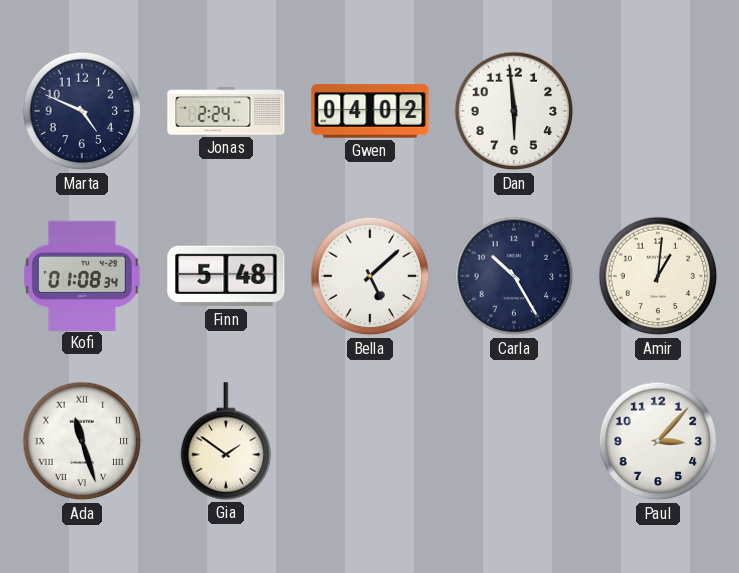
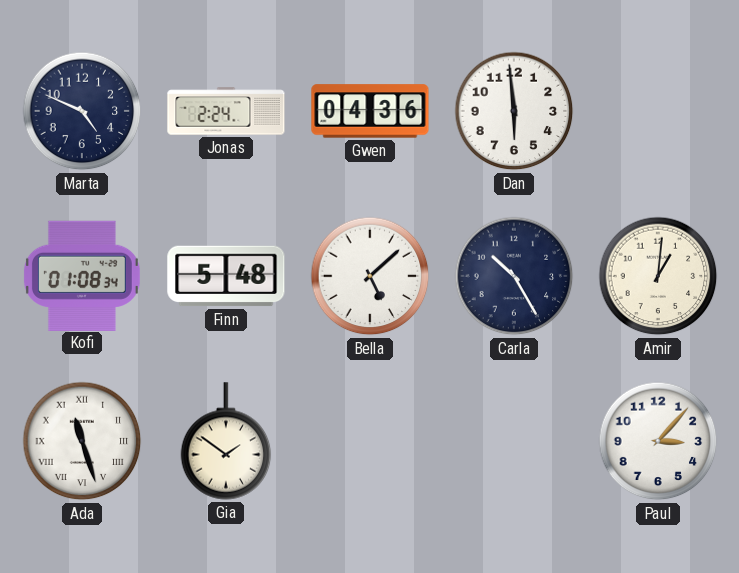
Gwen: 04:02 -> 04:36
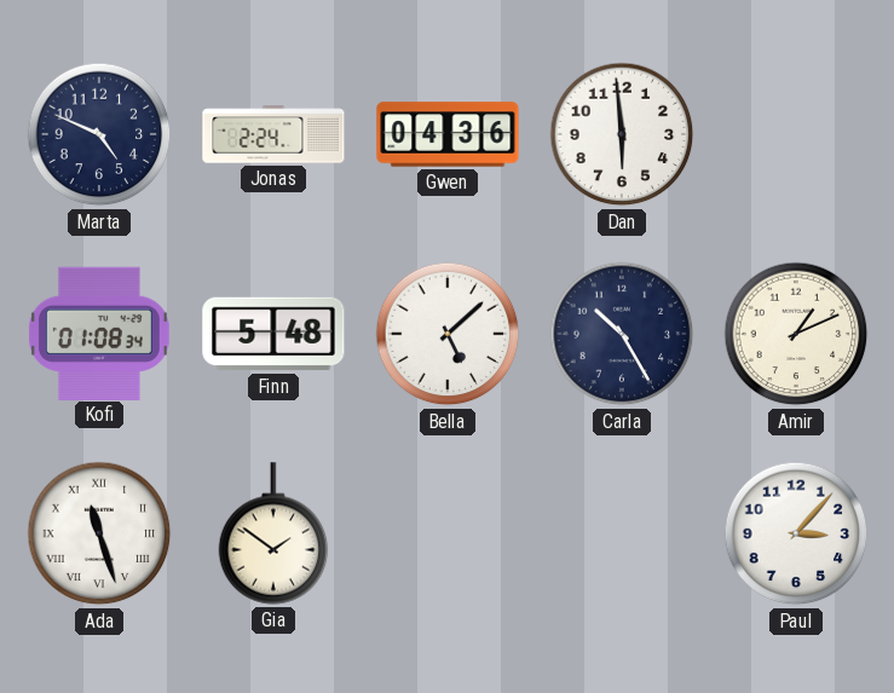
Amir: 1:01 -> 1:11
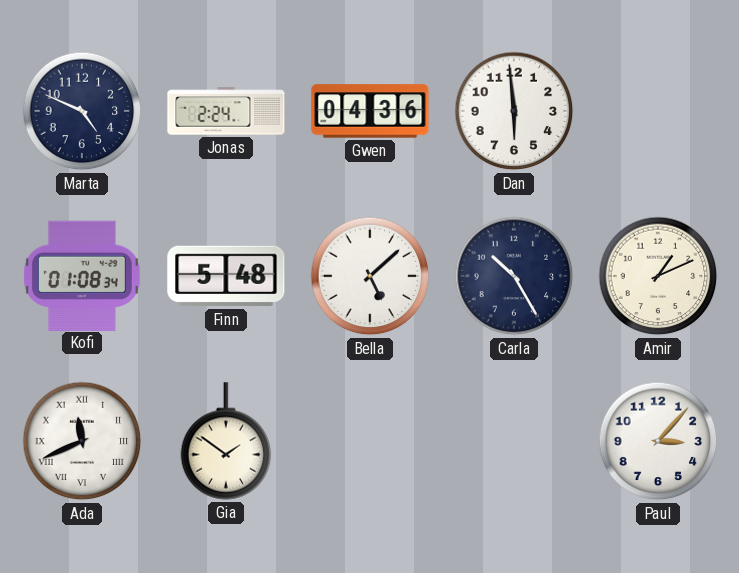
Ada: 11:27 -> 11:41
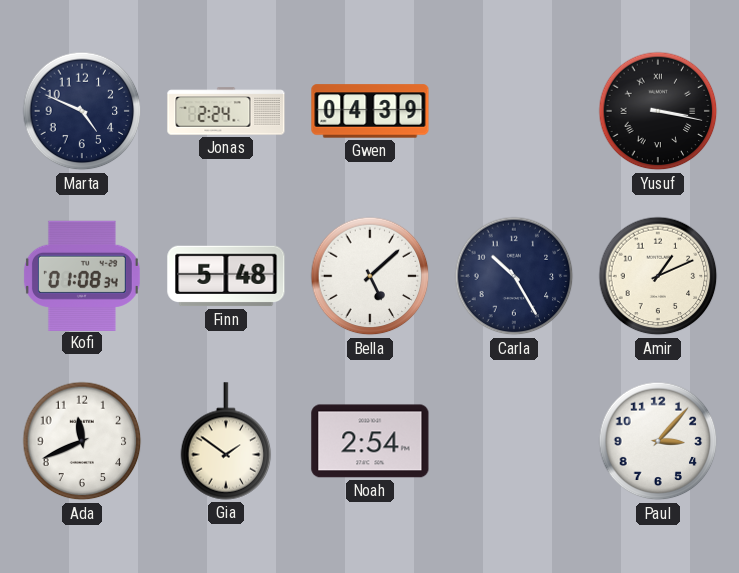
Gwen: 04:36 -> 04:39
Dan: 5:59 -> none
Yusuf: none -> 3:17
Ada numerals: Roman -> Arabic
Noah: none -> 2:54
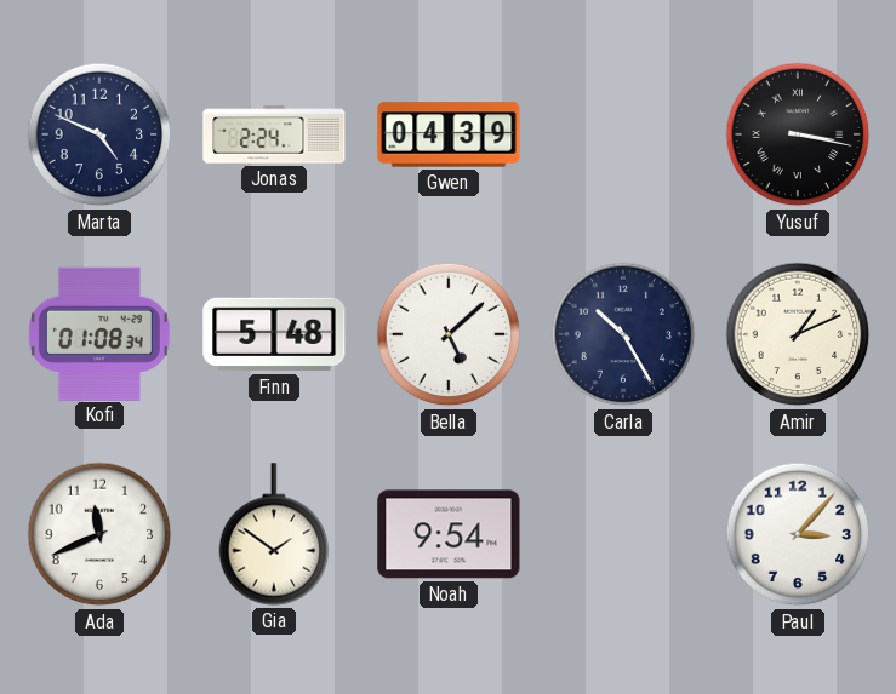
Noah: 2:54 -> 9:54
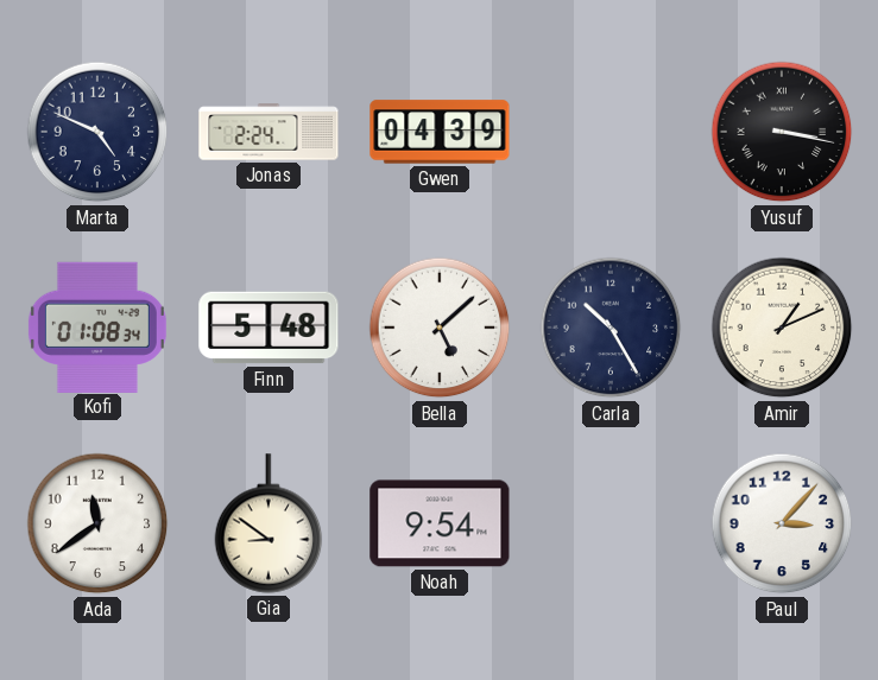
Ada: 11:41 -> 11:39
Gia: 1:51 -> 8:51
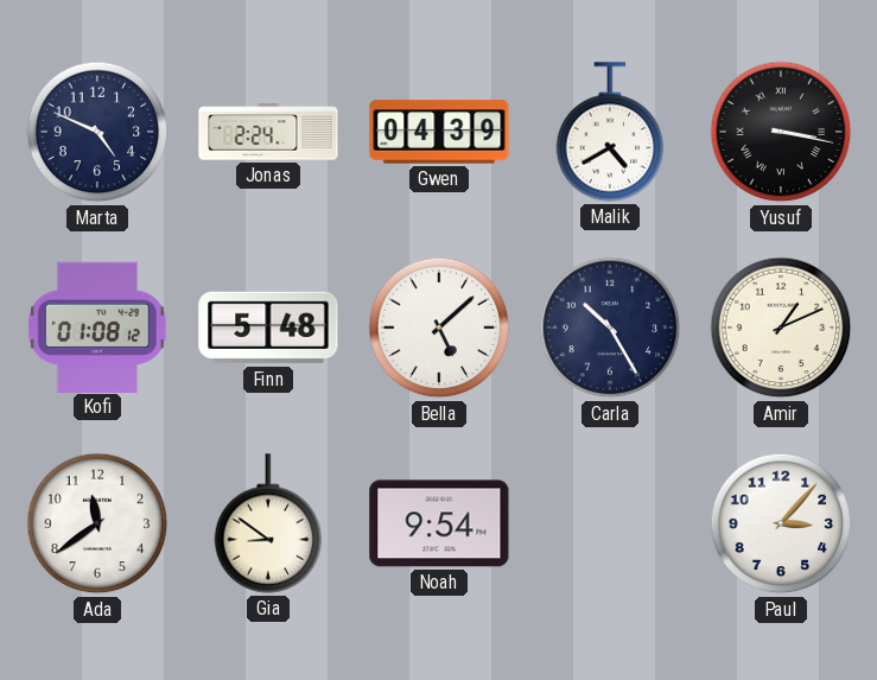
Malik: none -> 4:40
Kofi: 01:08:34 -> 01:08:12
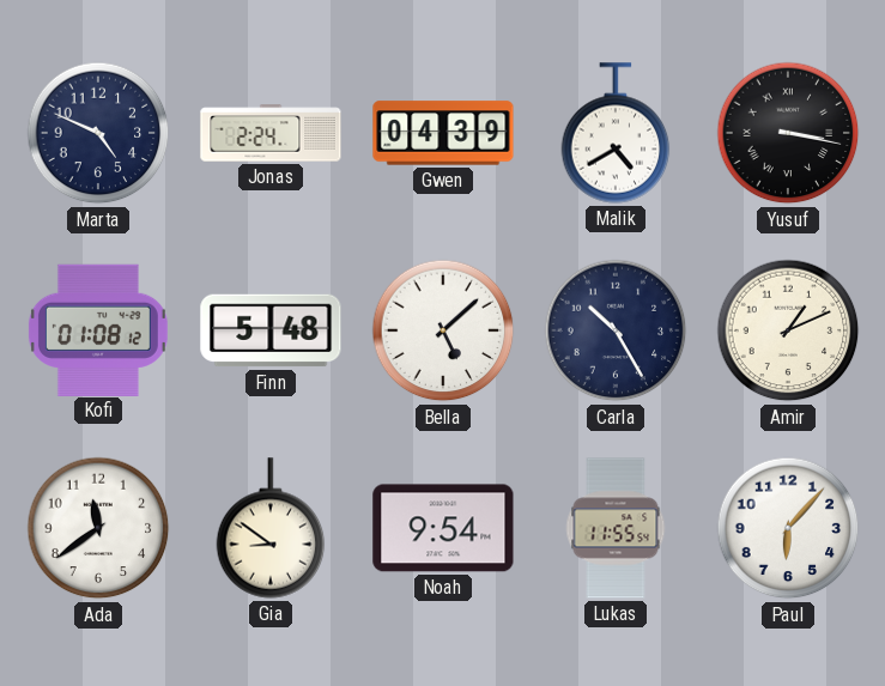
Lukas: none -> 11:55
Paul: 3:07 -> 6:07
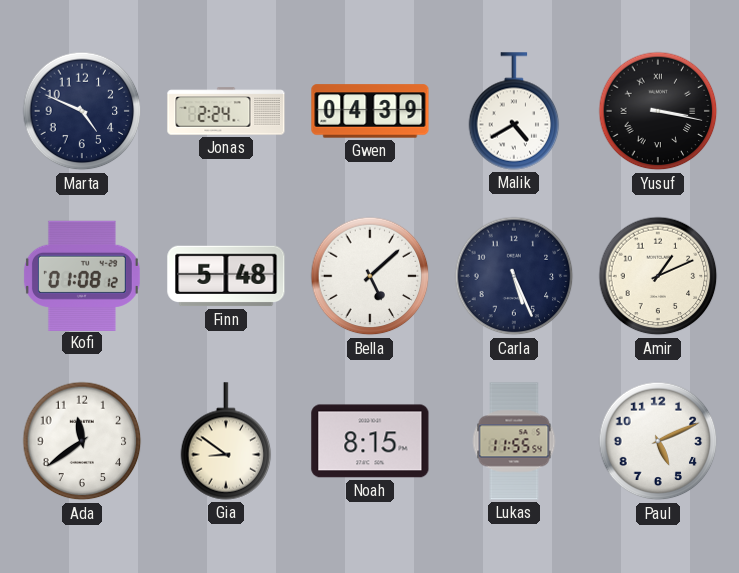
Carla: 10:25 -> 5:26
Noah: 9:54 -> 8:15
Paul: 6:07 -> 5:11
